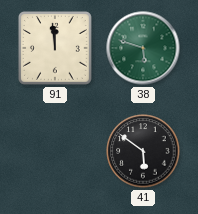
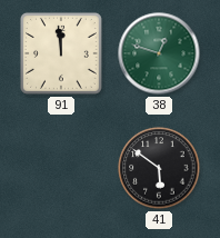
38: 5:48 -> 12:48
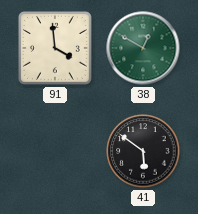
91: 11:59 -> 3:59
38: 12:48 -> 12:50
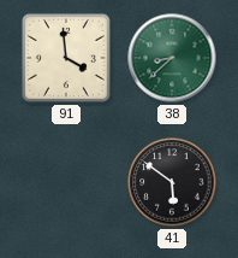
38: 12:50 -> 8:38
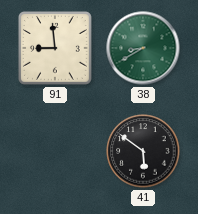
91: 3:59 -> 8:59
38: 8:38 -> 8:40
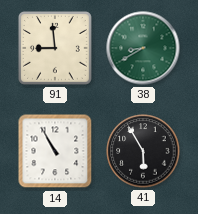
14: none -> 10:55
41: 5:51 -> 5:55
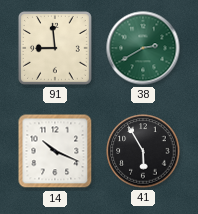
38: 8:40 -> 2:40
14: 10:55 -> 10:19
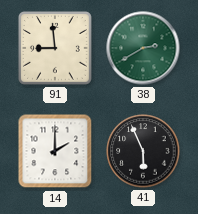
14: 10:19 -> 2:00
41: 5:55 -> 5:56
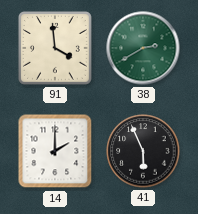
91: 8:59 -> 3:59
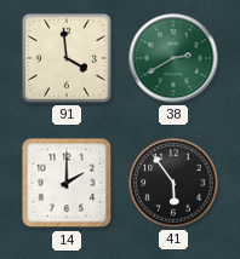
41: 5:56 -> 5:54
